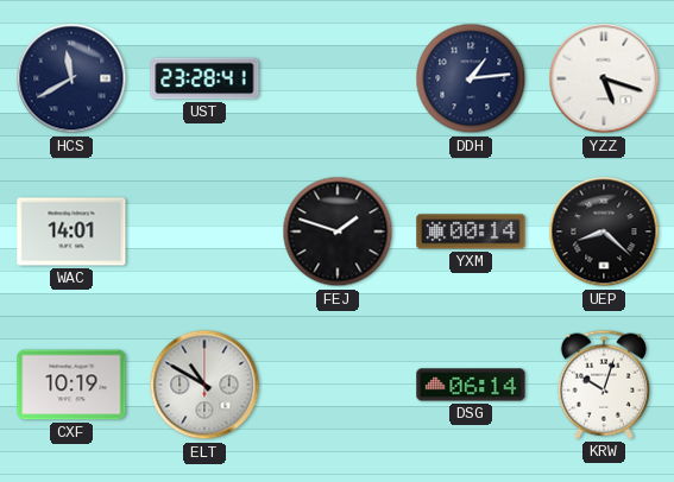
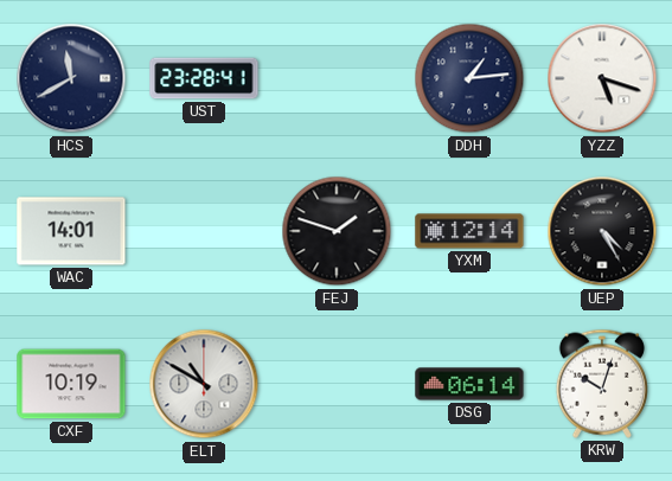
YXM: 00:14 -> 12:14
UEP: 8:22 -> 4:25
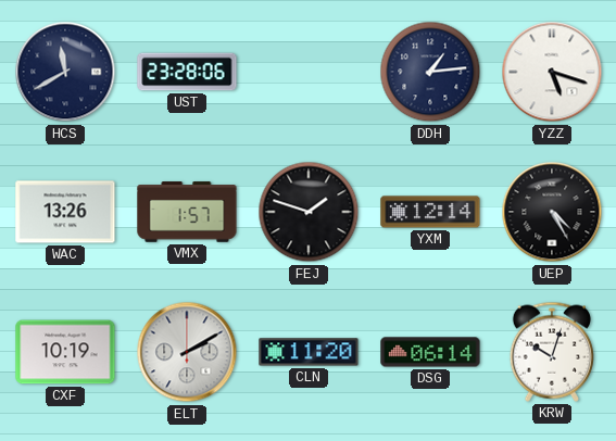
UST: 23:28:41 -> 23:28:06
WAC: 14:01 -> 13:26
VMX: none -> 1:57
ELT: 10:50 -> 2:10
CLN: none -> 11:20
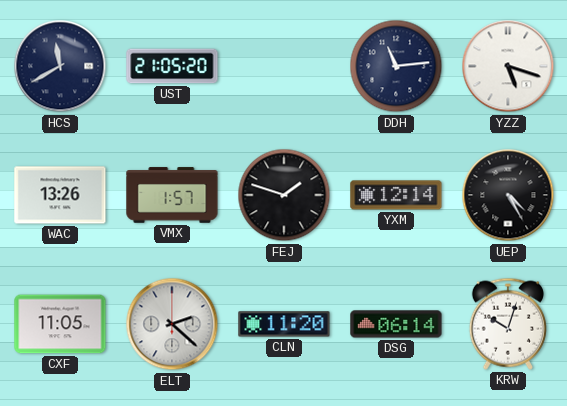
UST: 23:28 -> 21:05
DDH: 1:14 -> 11:14
CXF: 10:19 -> 11:05
ELT: 2:10 -> 2:22
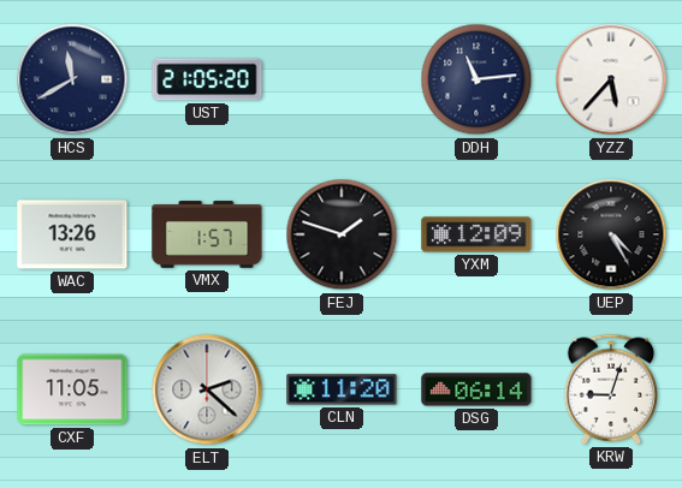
YZZ: 5:18 -> 5:37
YXM: 12:14 -> 12:09
KRW: 10:03 -> 9:03
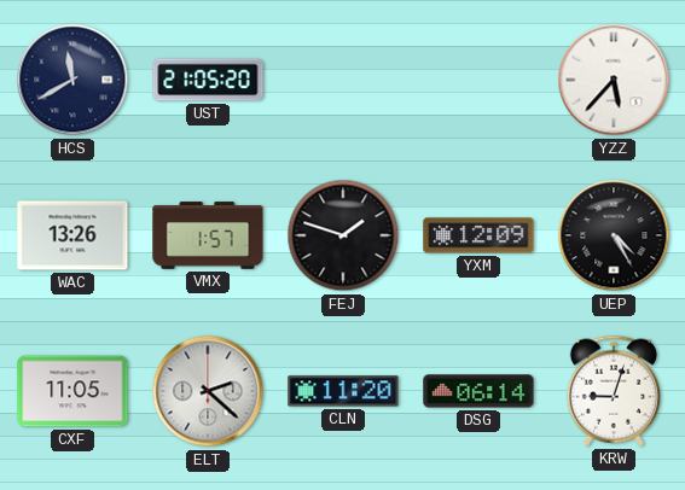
DDH: 11:14 -> none
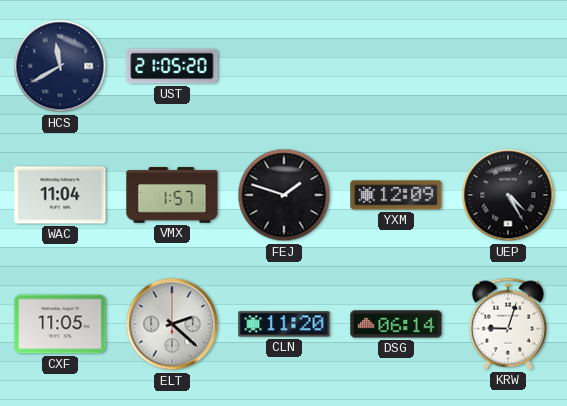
YZZ: 5:37 -> none
WAC: 13:26 -> 11:04
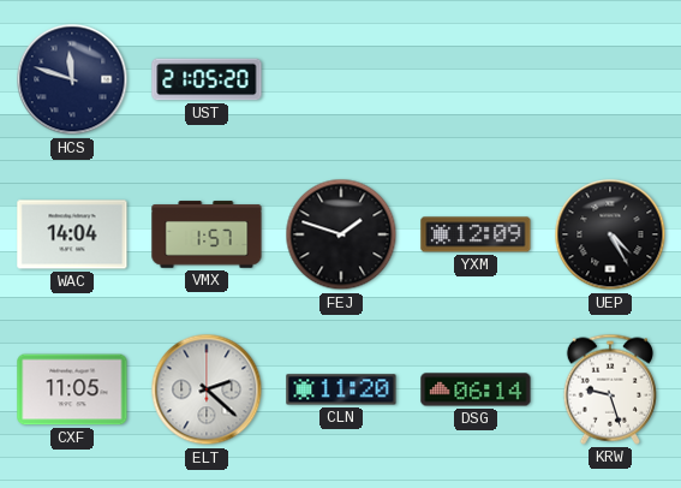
HCS: 11:40 -> 11:48
WAC: 11:04 -> 14:04
KRW: 9:03 -> 9:27
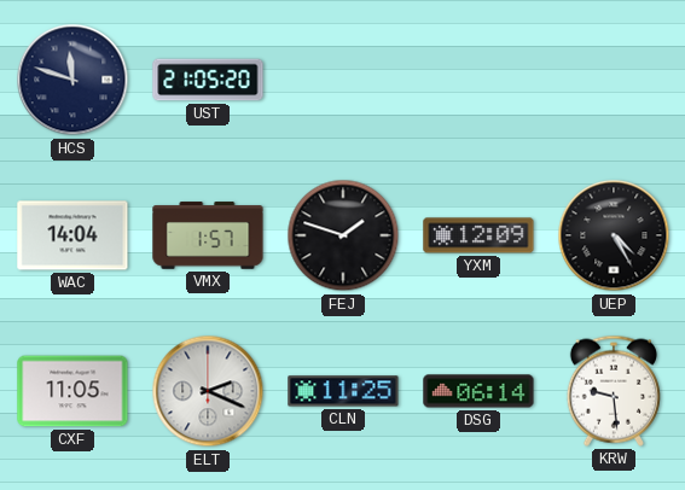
ELT: 2:22 -> 2:19
CLN: 11:20 -> 11:25
KRW: 9:27 -> 9:29
